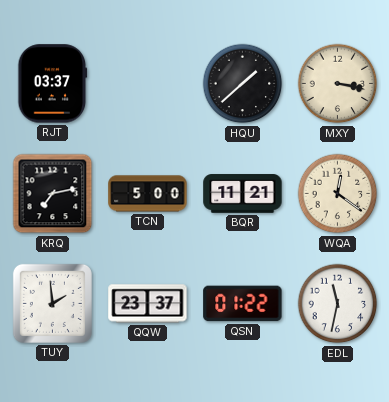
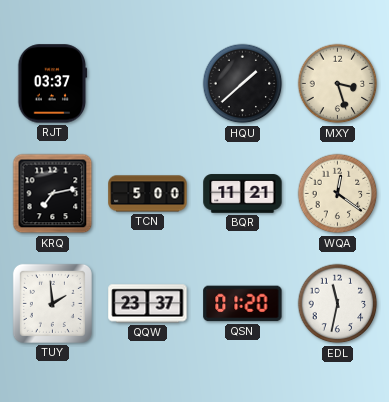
MXY: 3:17 -> 3:27
QSN: 01:22 -> 01:20
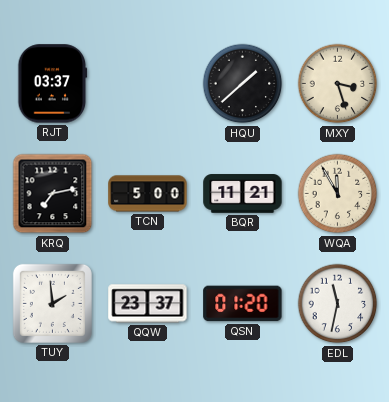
WQA: 12:21 -> 11:55
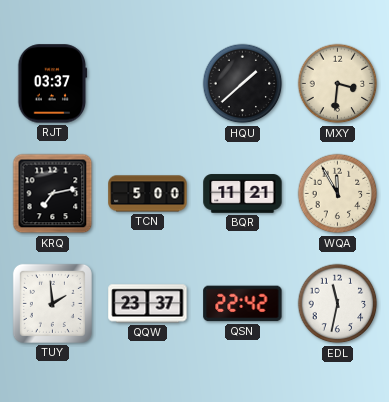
MXY: 3:27 -> 3:31
QSN: 01:20 -> 22:42
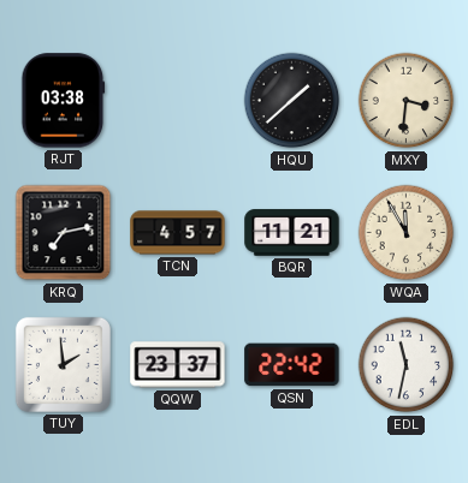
RJT: 03:37 -> 03:38
TCN: 5:00 -> 4:57
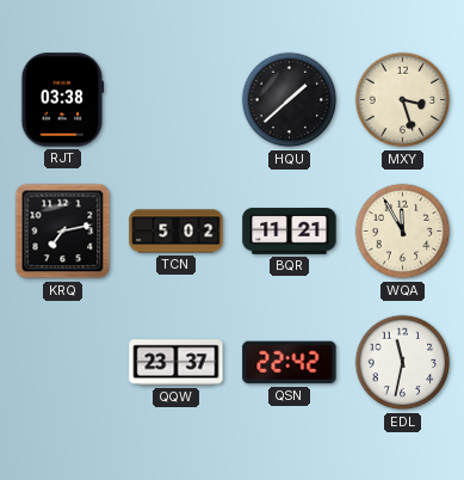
MXY: 3:31 -> 3:27
TCN: 4:57 -> 5:02
TUY: 1:59 -> none
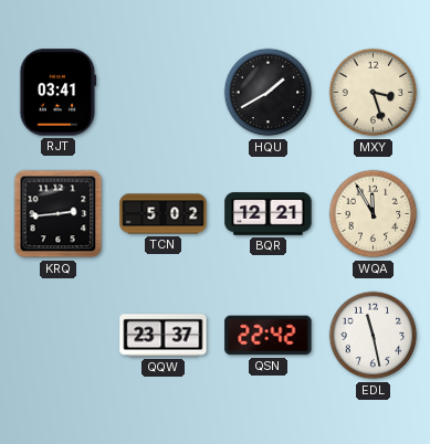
RJT: 03:38 -> 03:41
HQU: 1:38 -> 1:40
KRQ: 7:13 -> 2:44
BQR: 11:21 -> 12:21
EDL: 11:32 -> 11:28
